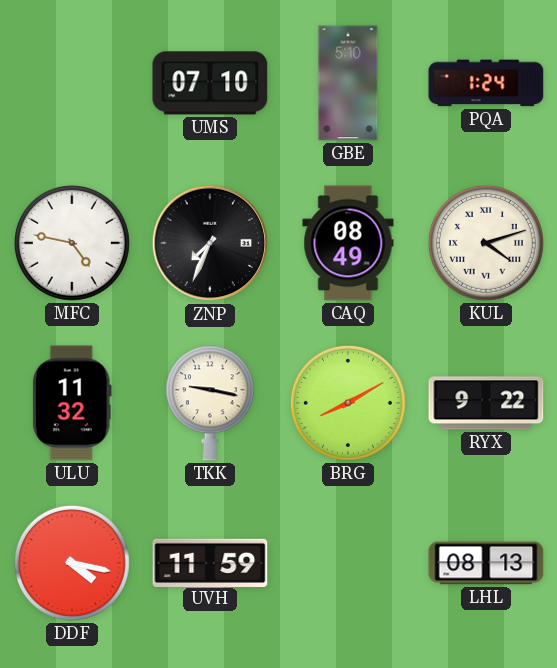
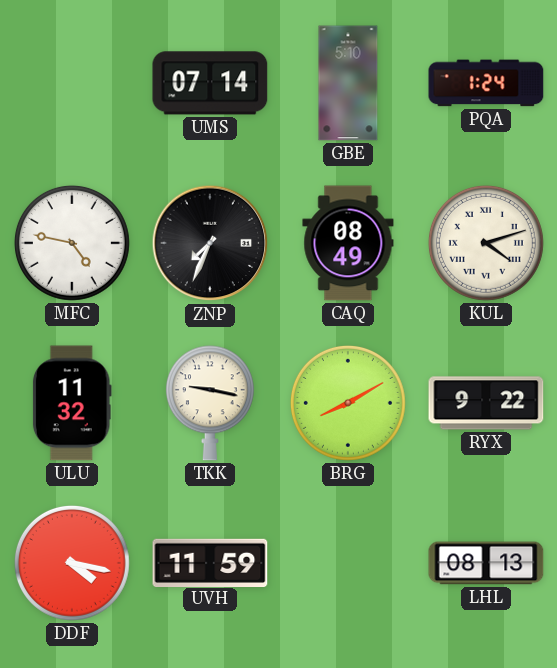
UMS: 07:10 -> 07:14
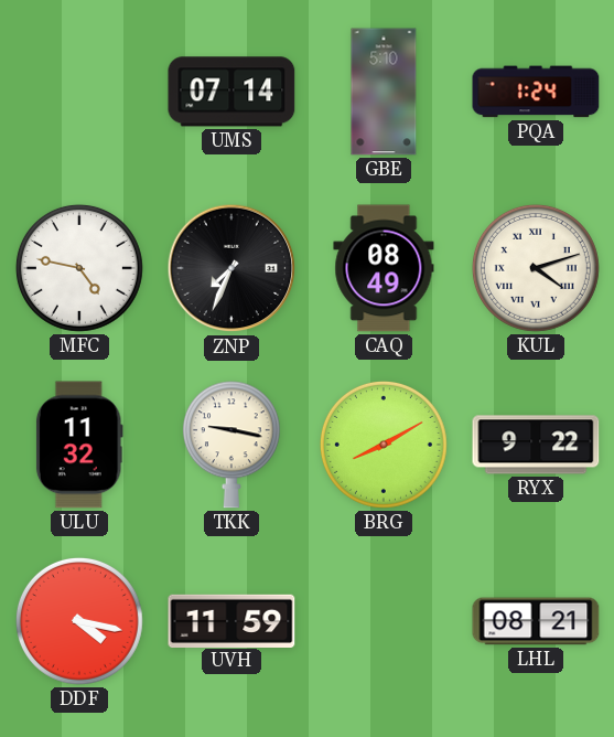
LHL: 08:13 -> 08:21
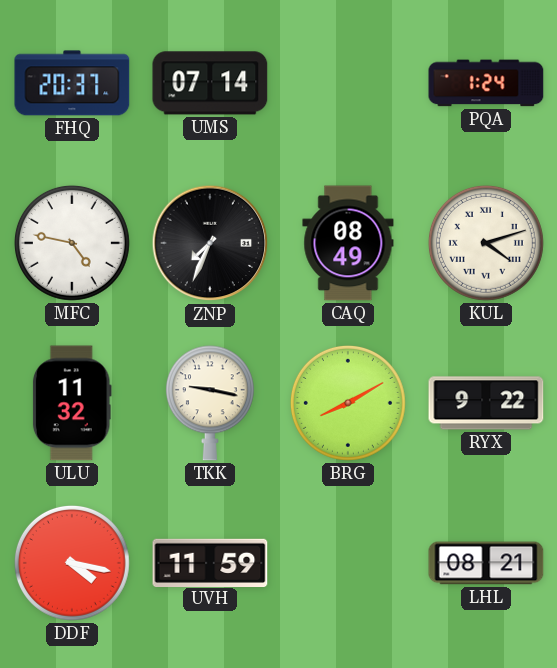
FHQ: none -> 20:37
GBE: 5:10 -> none
